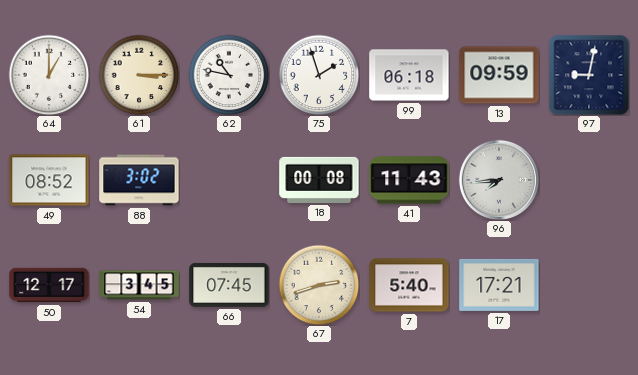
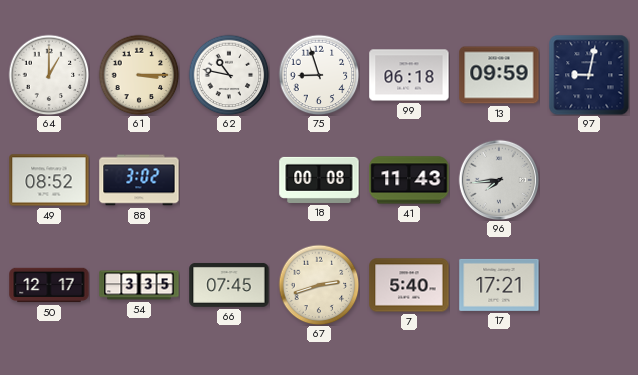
75: 1:57 -> 8:57
54: 3:45 -> 3:35
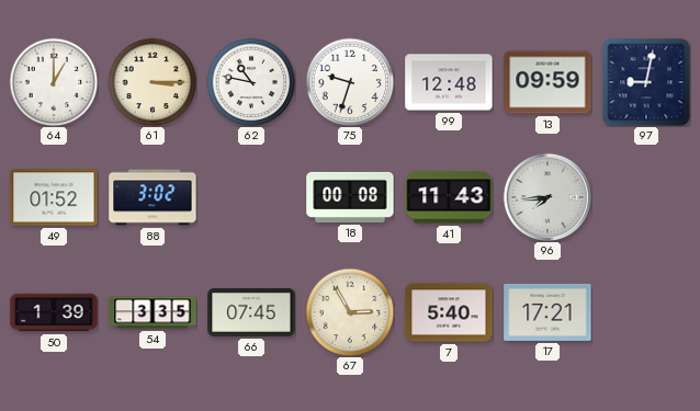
75: 8:57 -> 9:33
99: 06:18 -> 12:48
49: 08:52 -> 01:52
50: 12:17 -> 1:39
67: 2:42 -> 2:55
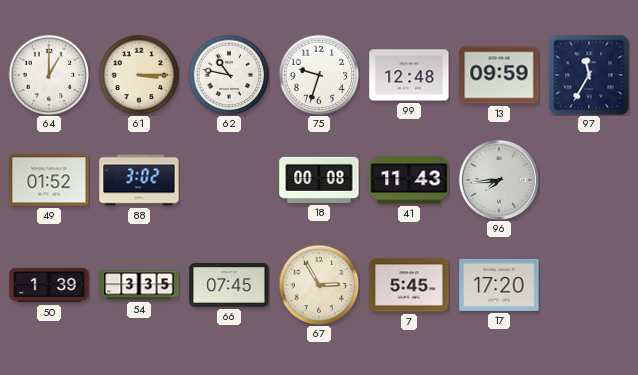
97: 9:02 -> 11:35
7: 5:40 -> 5:45
17: 17:21 -> 17:20
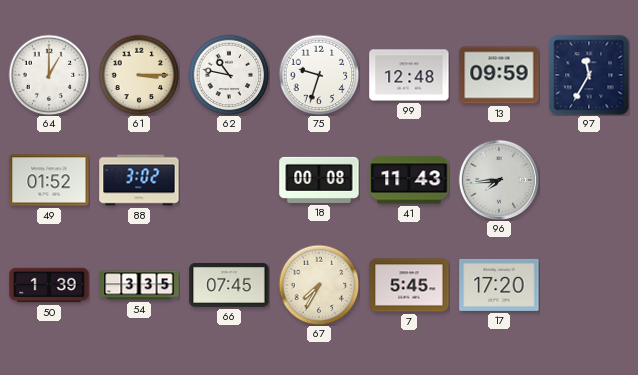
67: 2:55 -> 7:35
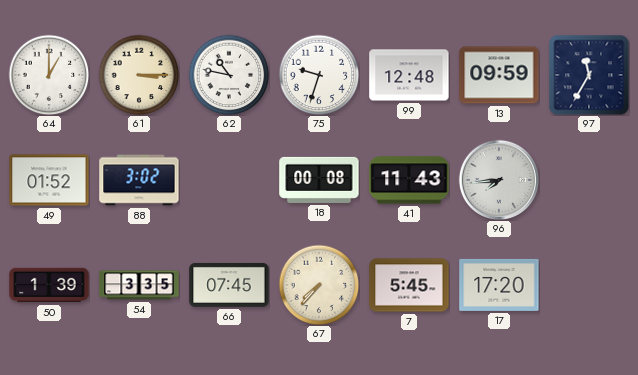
67: 7:35 -> 7:37
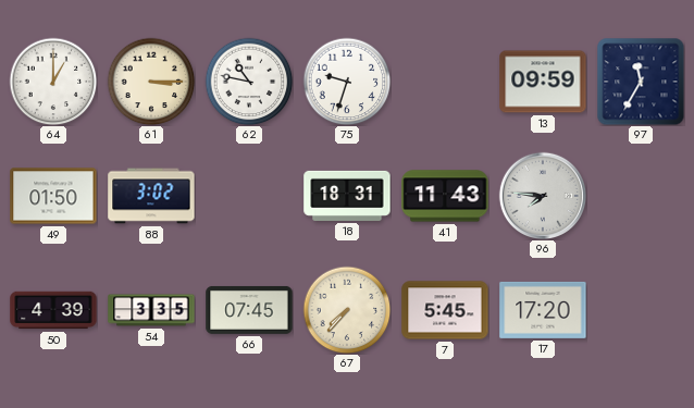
99: 12:48 -> none
49: 01:52 -> 01:50
18: 00:08 -> 18:31
96: 7:44 -> 7:46
50: 1:39 -> 4:39
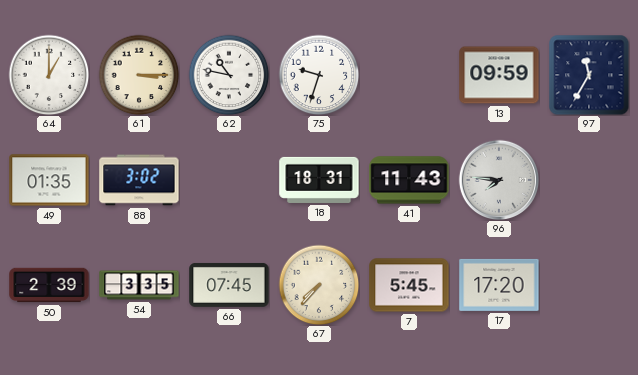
49: 01:50 -> 01:35
50: 4:39 -> 2:39
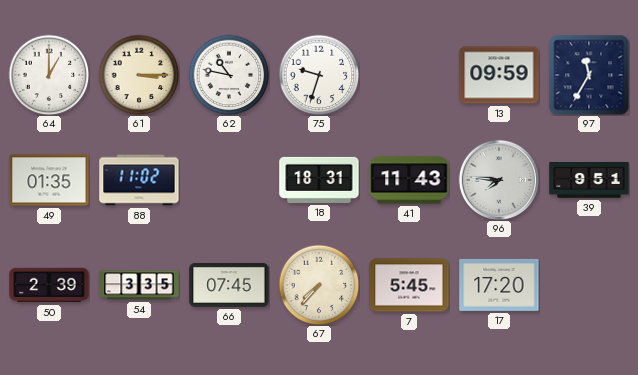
88: 3:02 -> 11:02
39: none -> 9:51
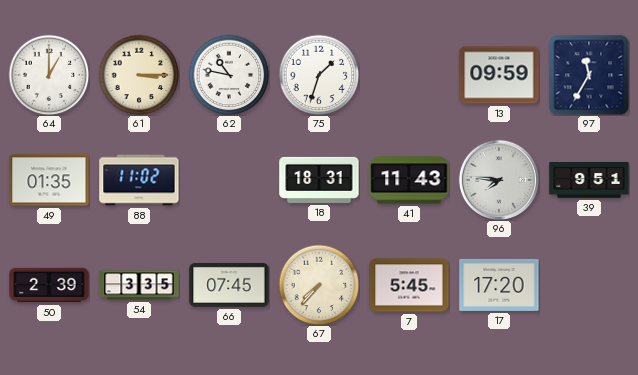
75: 9:33 -> 1:33
